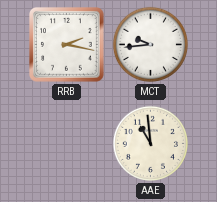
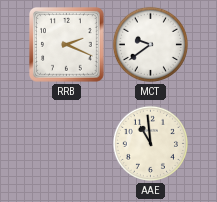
RRB: 2:17 -> 2:19
MCT: 9:44 -> 9:39
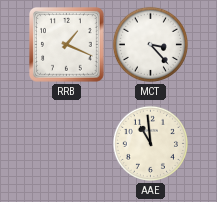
RRB: 2:19 -> 1:19
MCT: 9:39 -> 3:23
